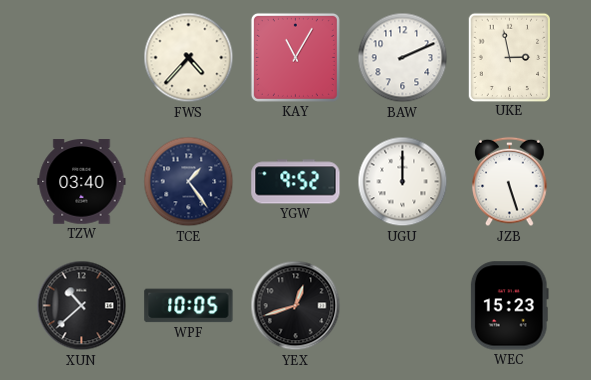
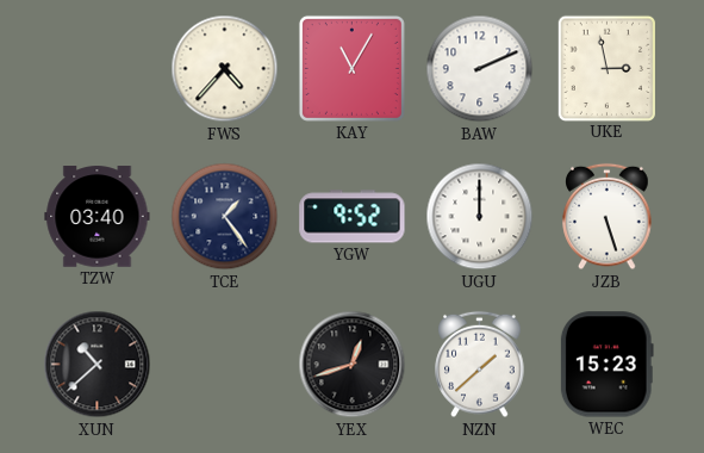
WPF: 10:05 -> none
NZN: none -> 1:38
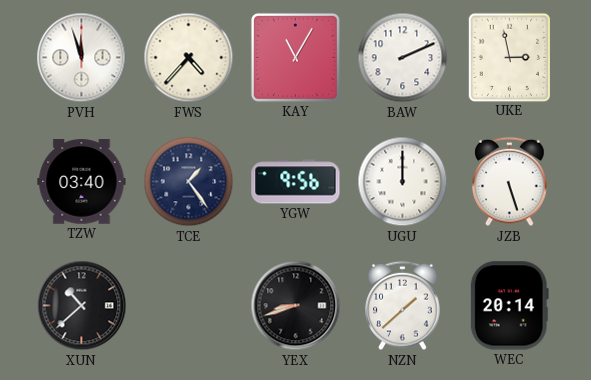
PVH: none -> 11:57
YGW: 9:52 -> 9:56
YEX: 12:42 -> 8:42
WEC: 15:23 -> 20:14
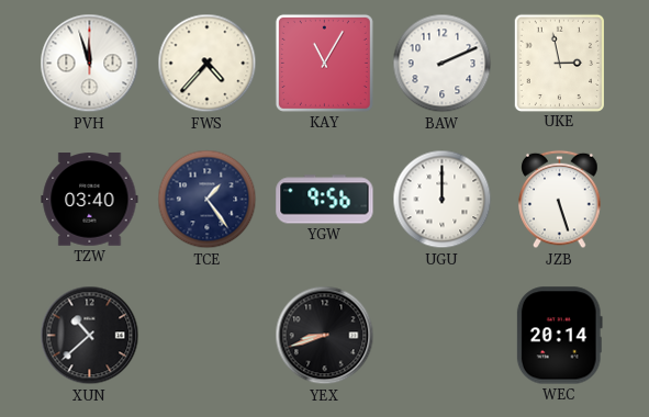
NZN: 1:38 -> none
